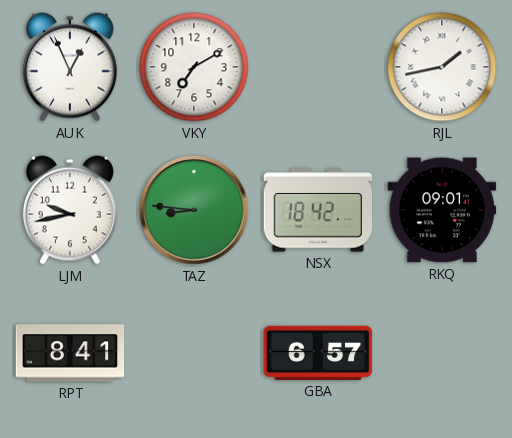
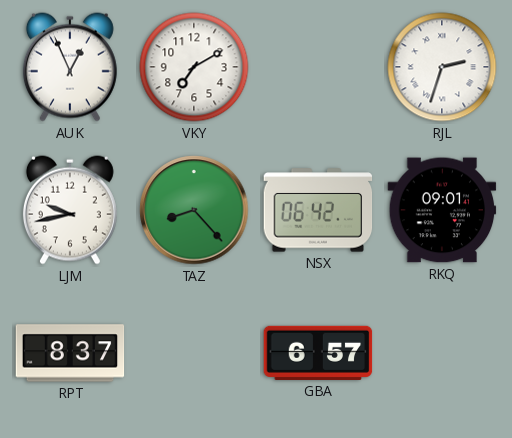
RJL: 1:43 -> 2:33
TAZ: 8:46 -> 8:23
NSX: 18:42 -> 06:42
RPT: 8:41 -> 8:37
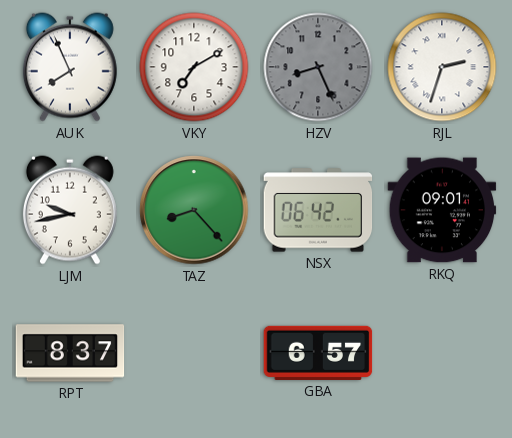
AUK: 12:56 -> 7:56
HZV: none -> 8:26
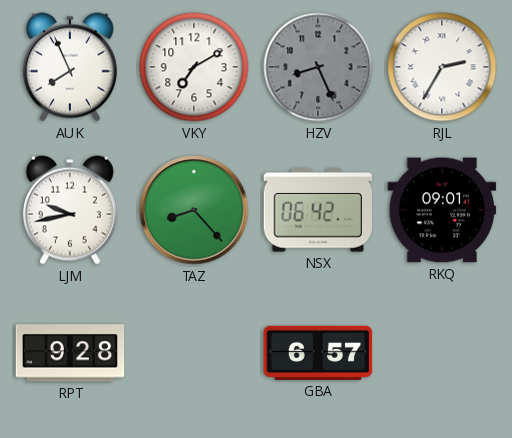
RJL: 2:33 -> 2:35
RPT: 8:37 -> 9:28
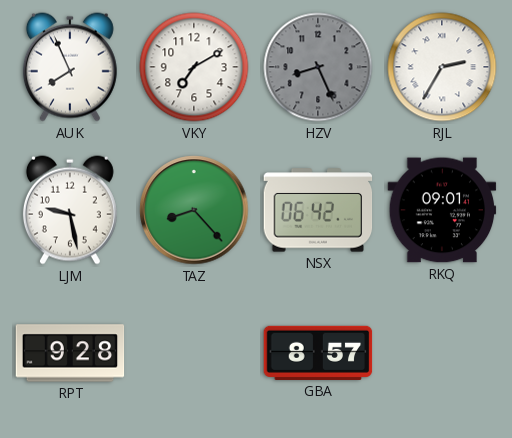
LJM: 9:43 -> 9:28
GBA: 6:57 -> 8:57
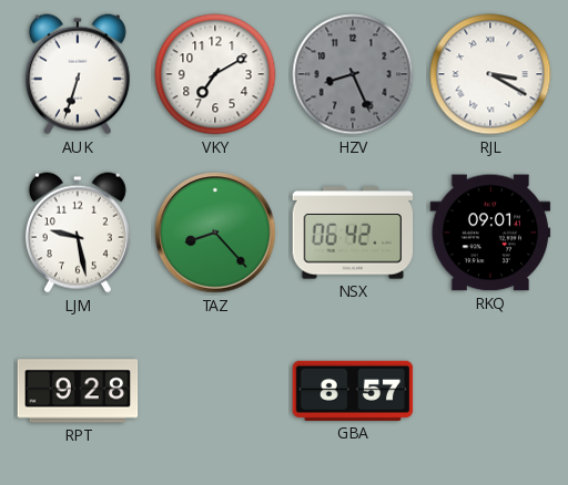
AUK: 7:56 -> 6:33
RJL: 2:35 -> 3:20
